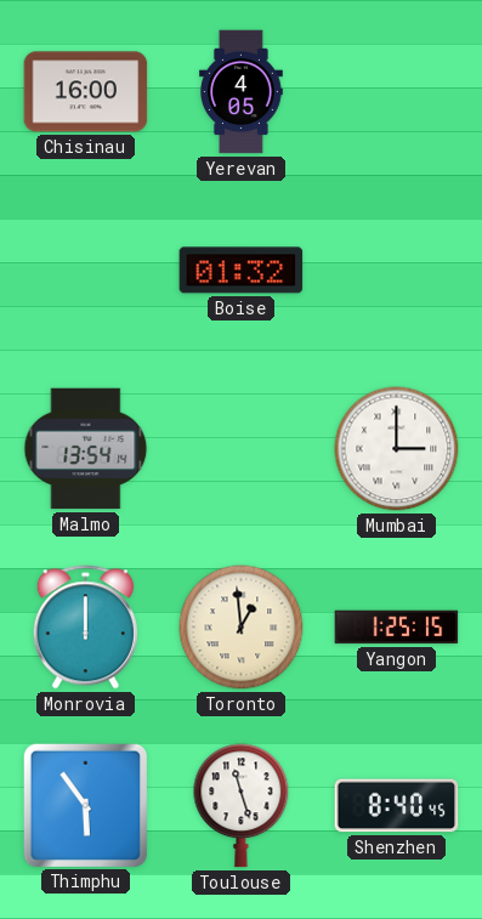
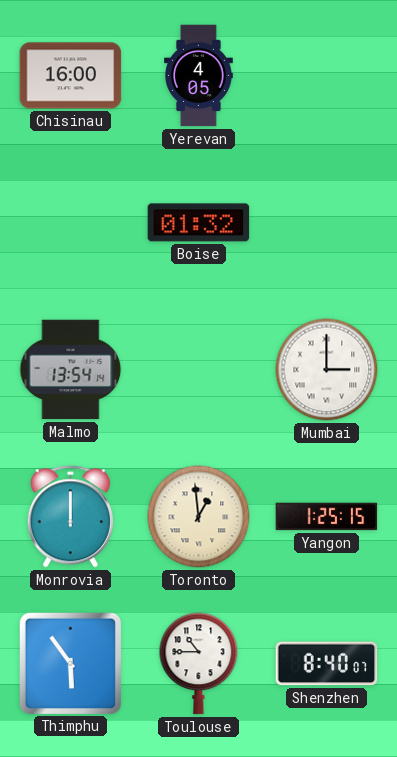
Toulouse: 11:27 -> 10:45
Shenzhen: 8:40:45 -> 8:40:07
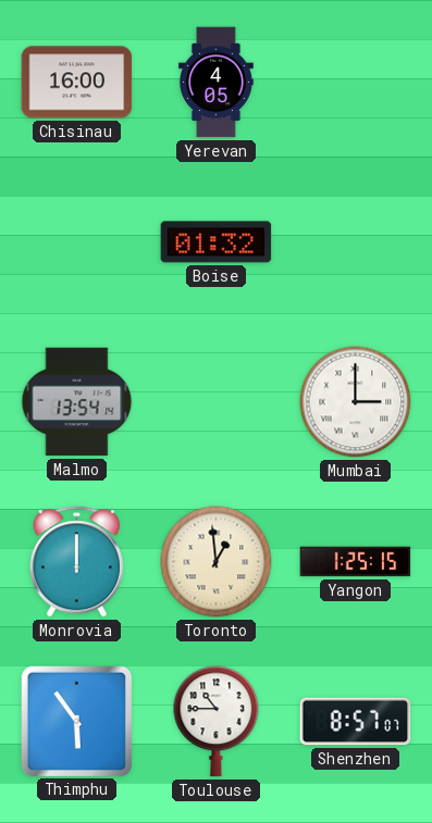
Shenzhen: 8:40 -> 8:57
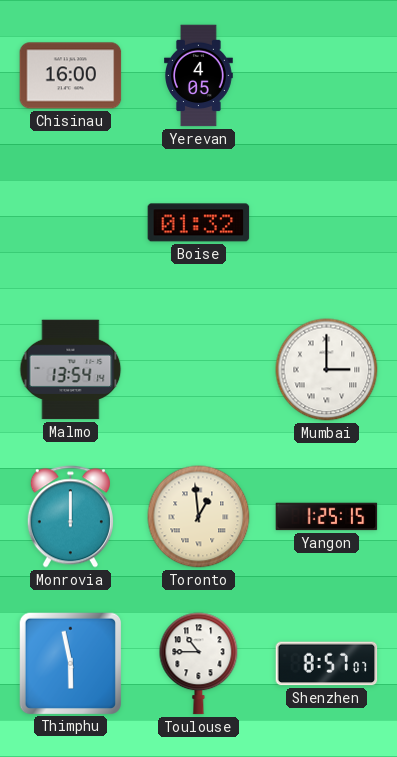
Thimphu: 5:54 -> 5:58
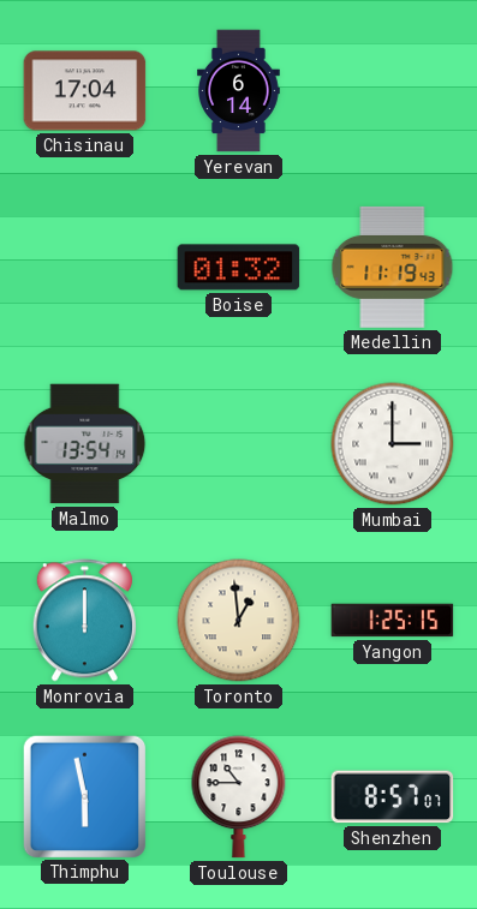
Chisinau: 16:00 -> 17:04
Yerevan: 4:05 -> 6:14
Medellin: none -> 11:19
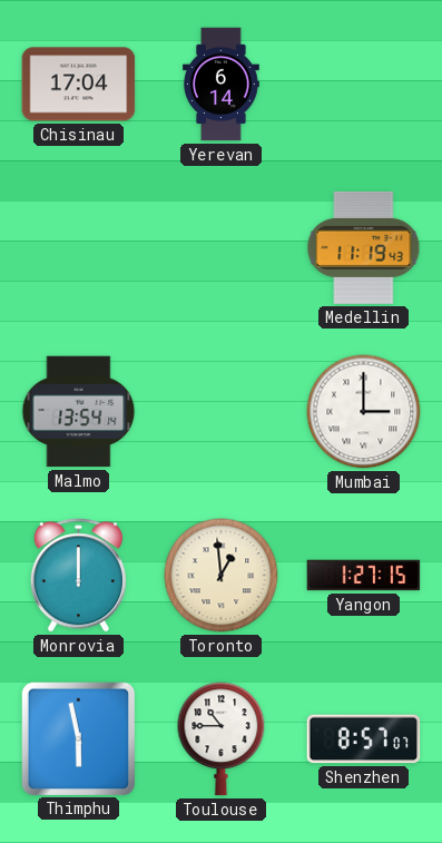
Boise: 01:32 -> none
Yangon: 1:25 -> 1:27
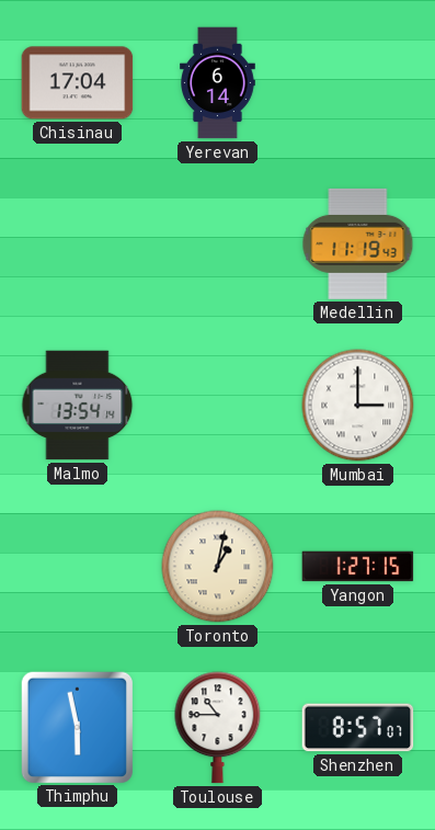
Monrovia: 12:00 -> none
Toronto: 12:59 -> 1:02
